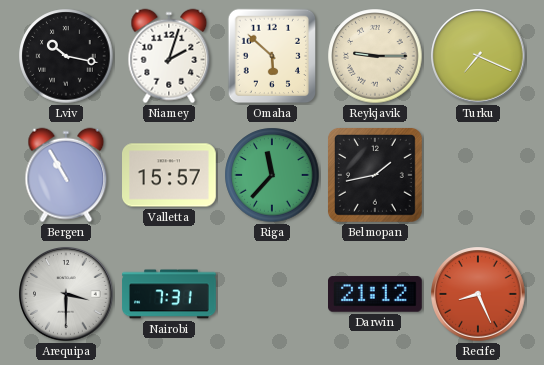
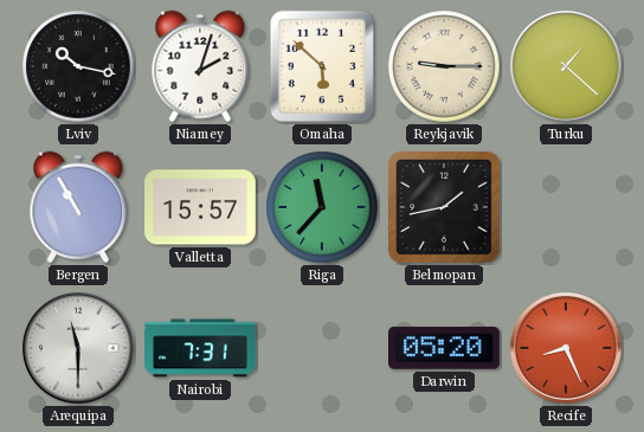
Turku: 7:19 -> 1:22
Arequipa: 3:30 -> 11:30
Darwin: 21:12 -> 05:20
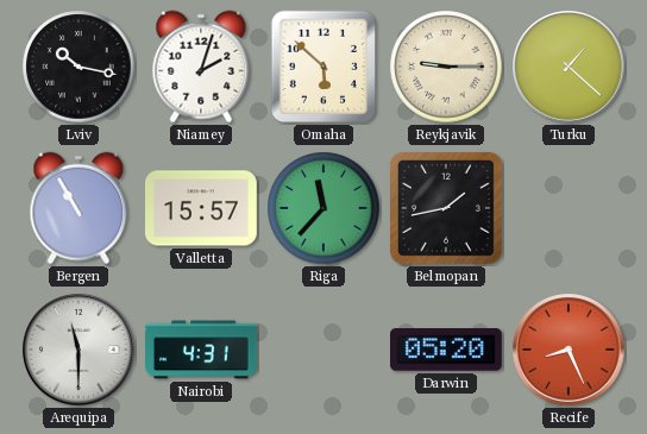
Nairobi: 7:31 -> 4:31
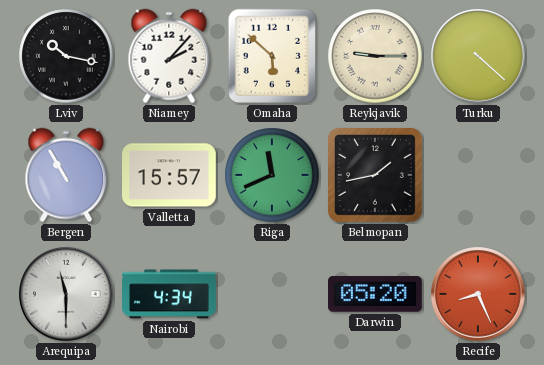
Niamey: 2:03 -> 2:07
Turku: 1:22 -> 4:22
Riga: 11:37 -> 11:41
Nairobi: 4:31 -> 4:34
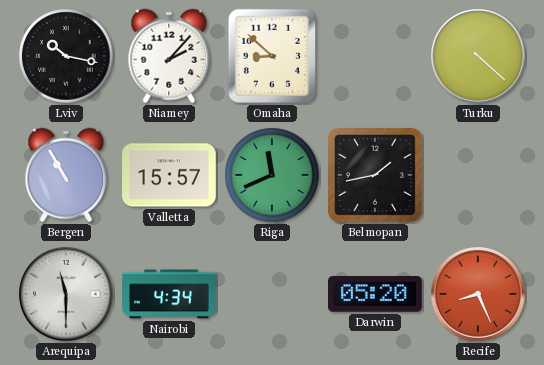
Omaha: 5:52 -> 8:52
Reykjavik: 9:15 -> none
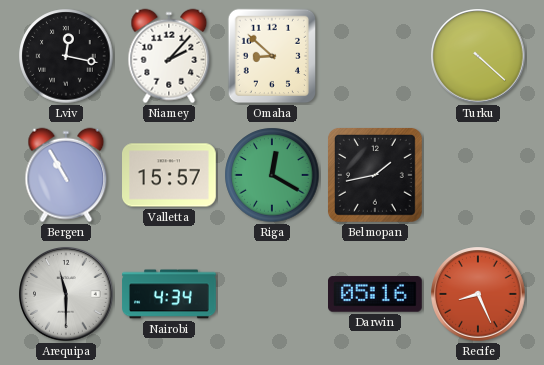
Lviv: 10:17 -> 12:17
Riga: 11:41 -> 12:20
Darwin: 05:20 -> 05:16
